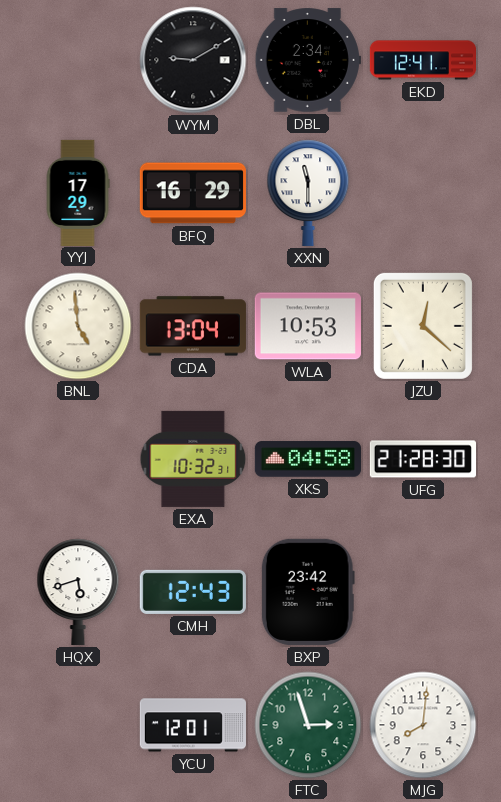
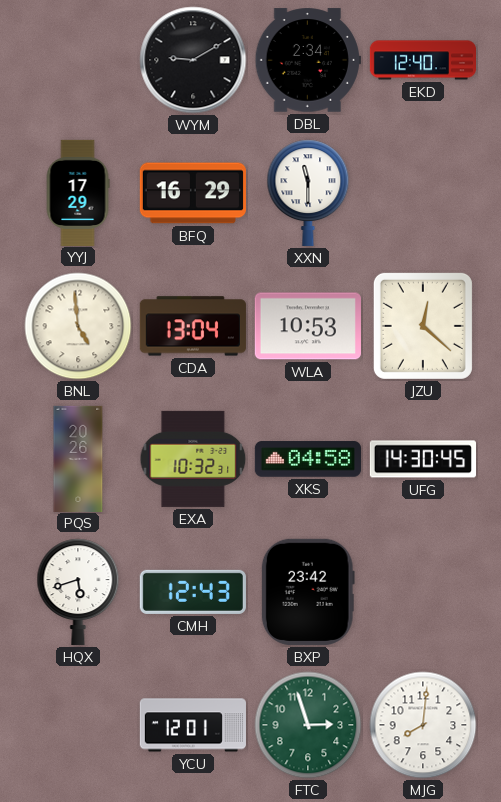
EKD: 12:41 -> 12:40
PQS: none -> 20:26
UFG: 21:28 -> 14:30
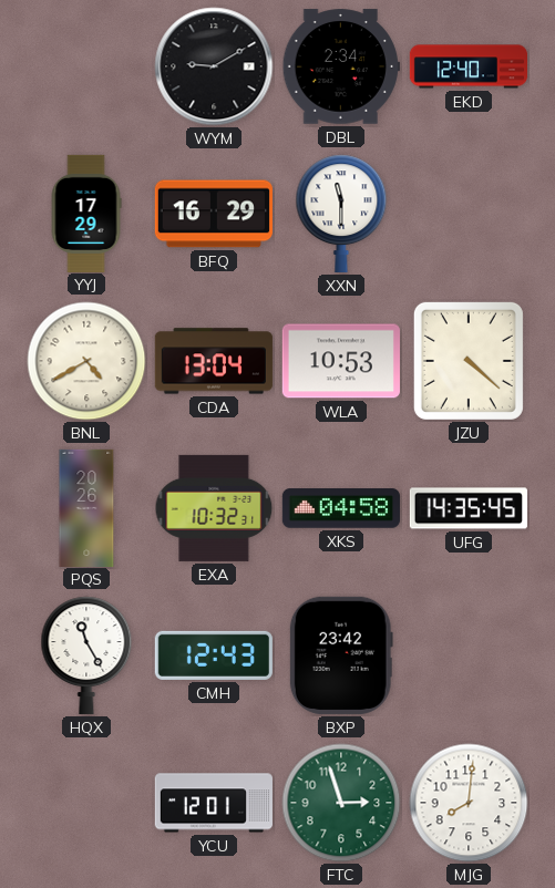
BNL: 4:59 -> 4:40
JZU: 12:22 -> 4:22
UFG: 14:30 -> 14:35
HQX: 5:42 -> 11:25
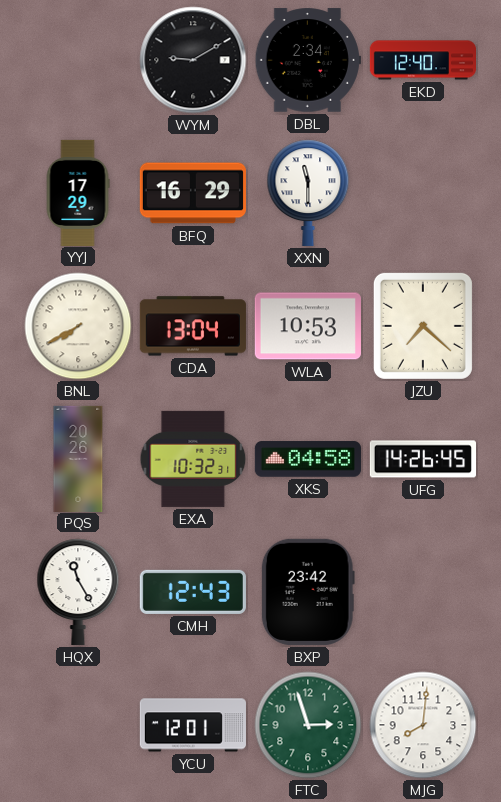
BNL: 4:40 -> 7:40
JZU: 4:22 -> 7:22
UFG: 14:35 -> 14:26
